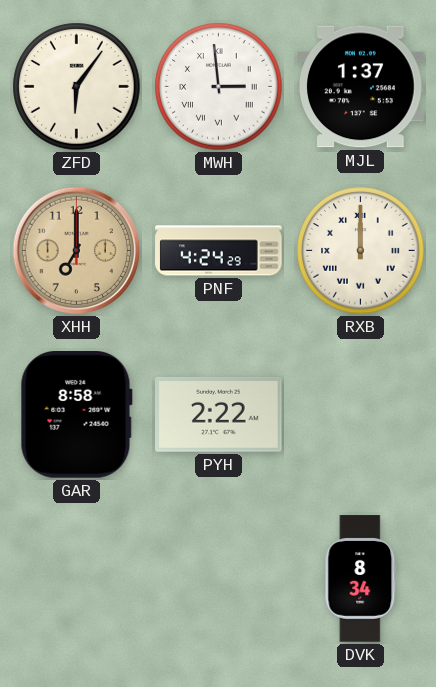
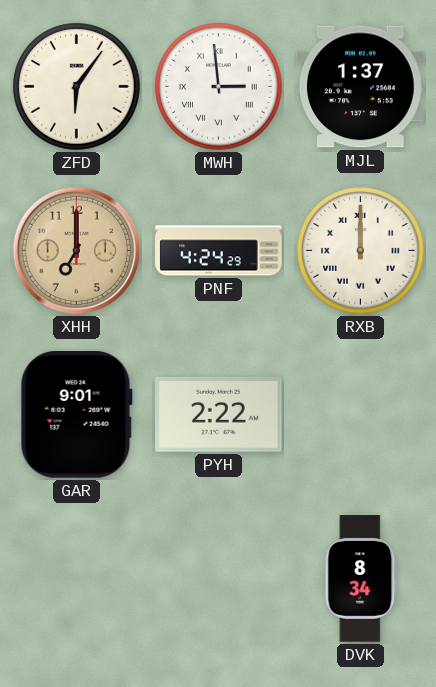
GAR: 8:58 -> 9:01
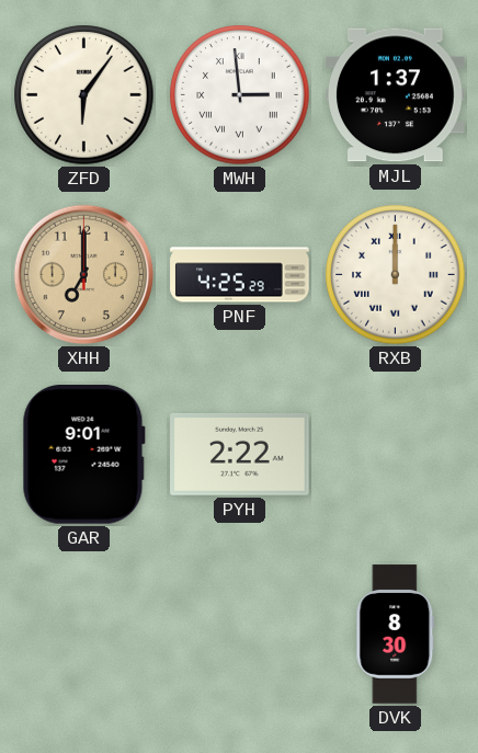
PNF: 4:24 -> 4:25
DVK: 8:34 -> 8:30
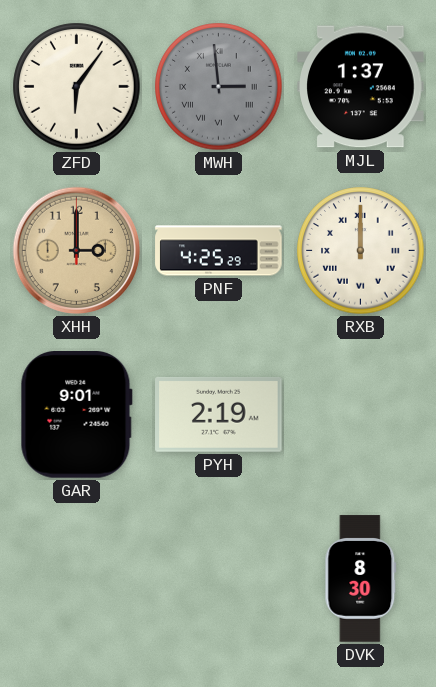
MWH dial: white -> grey
XHH: 7:00 -> 3:00
PYH: 2:22 -> 2:19
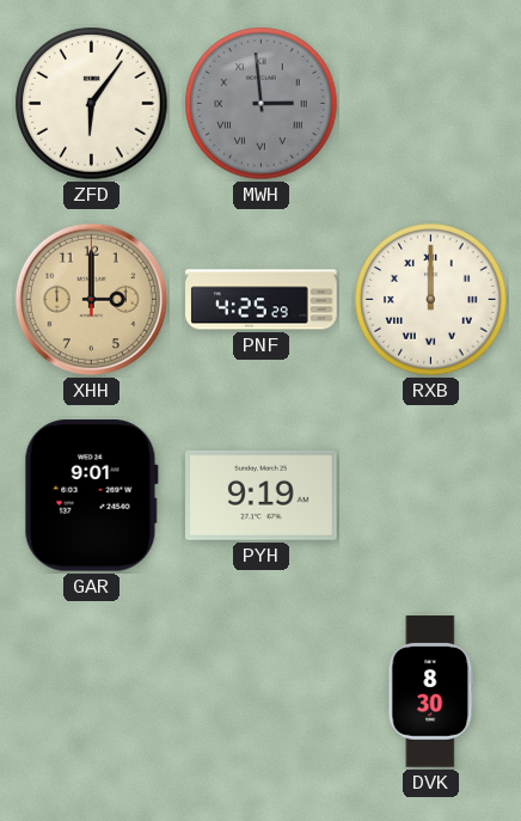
MJL: 1:37 -> none
PYH: 2:19 -> 9:19
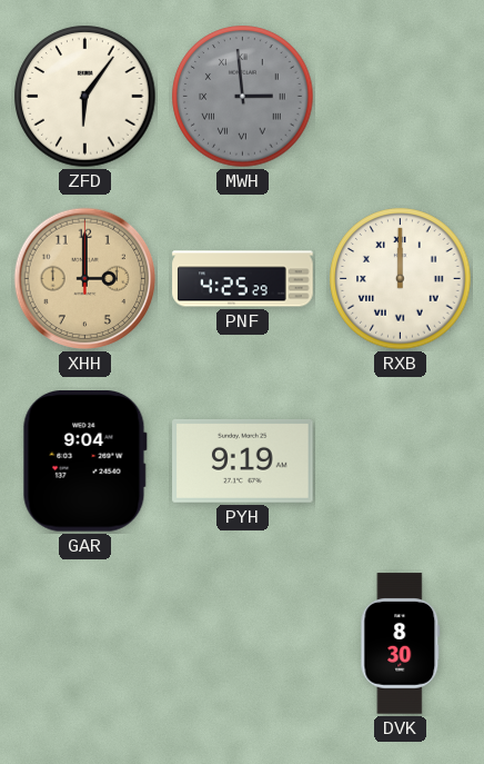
GAR: 9:01 -> 9:04
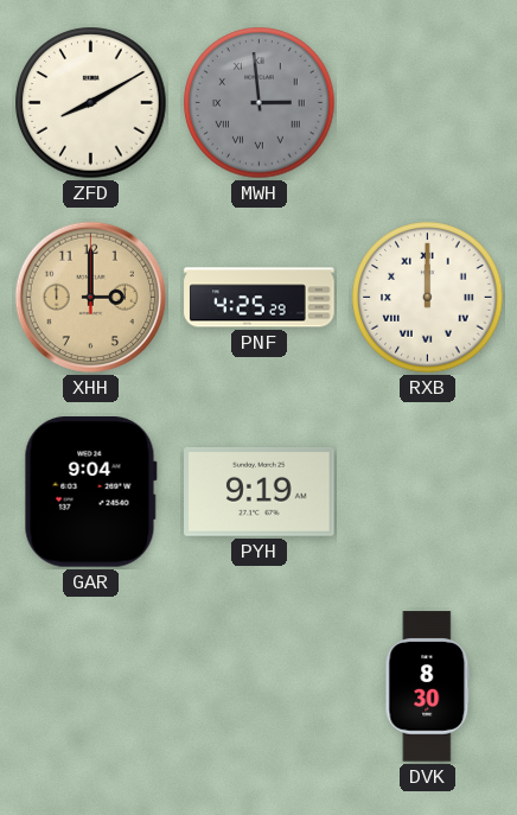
ZFD: 6:06 -> 8:10
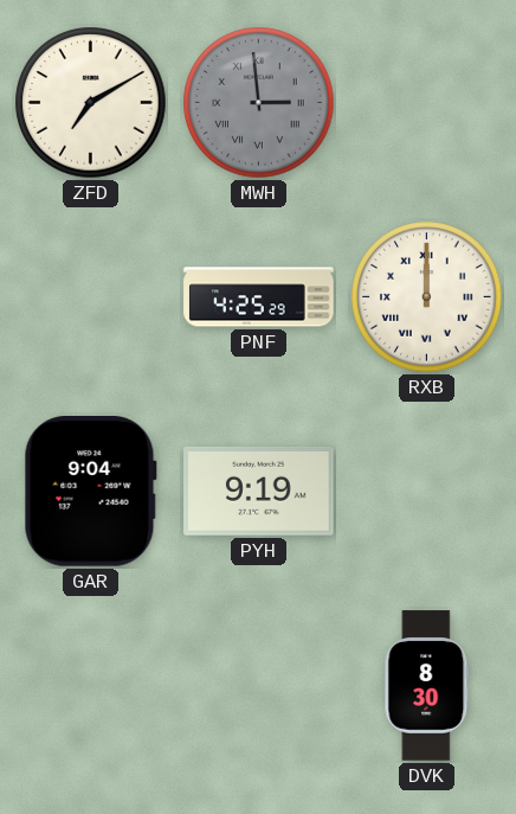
ZFD: 8:10 -> 7:10
XHH: 3:00 -> none
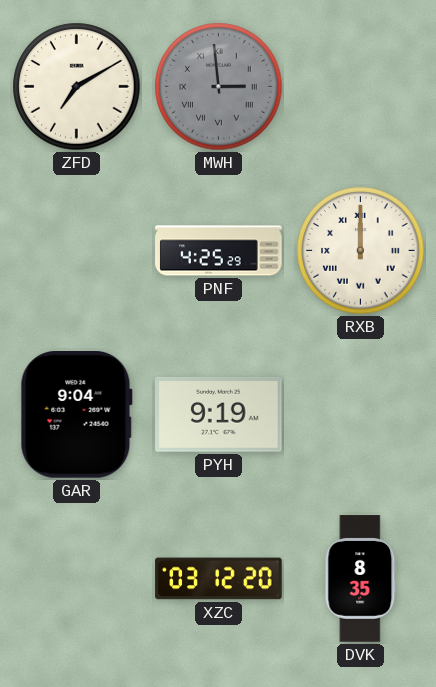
XZC: none -> 03:12
DVK: 8:30 -> 8:35
